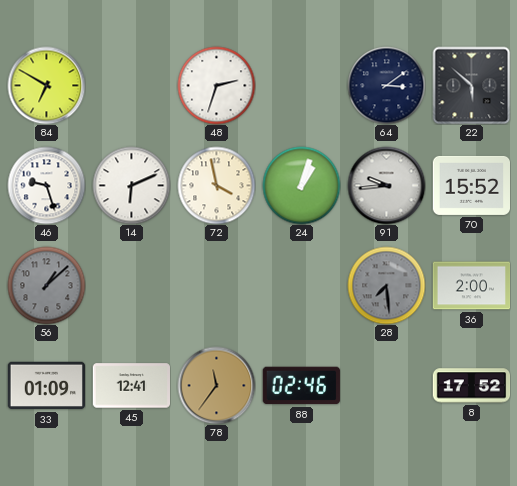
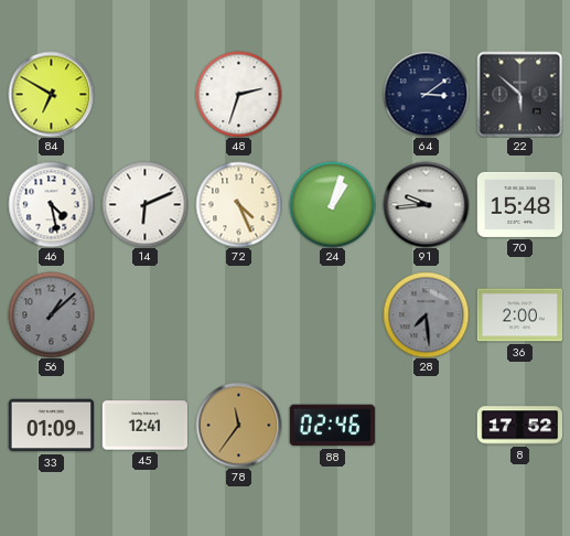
46: 9:27 -> 4:28
72: 3:58 -> 4:26
70: 15:52 -> 15:48
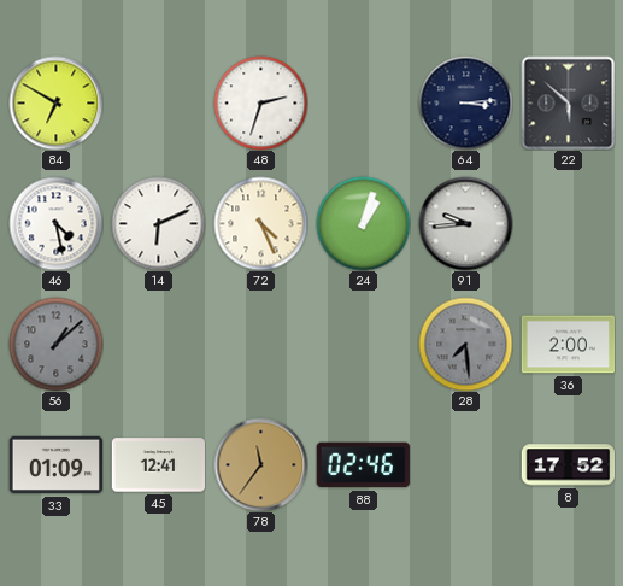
64: 3:09 -> 3:14
70: 15:48 -> none
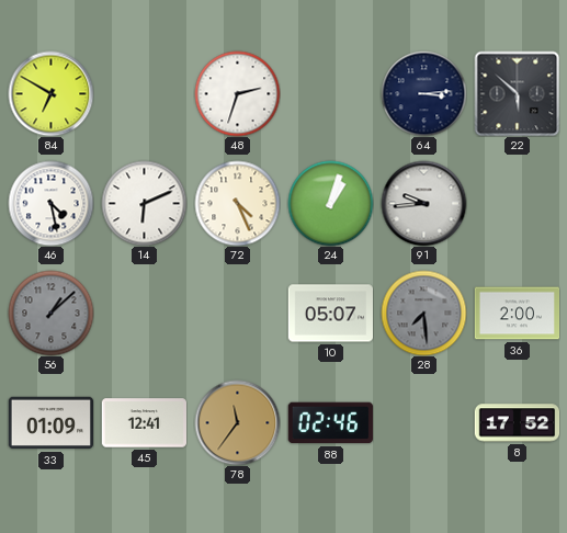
10: none -> 05:07
